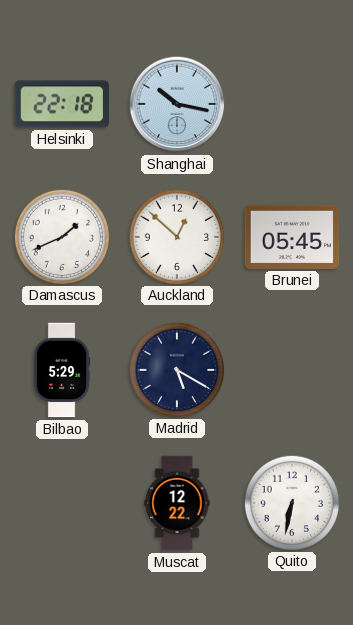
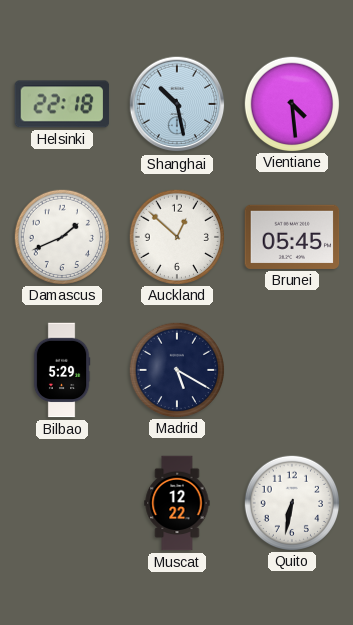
Shanghai: 10:17 -> 10:28
Vientiane: none -> 4:29
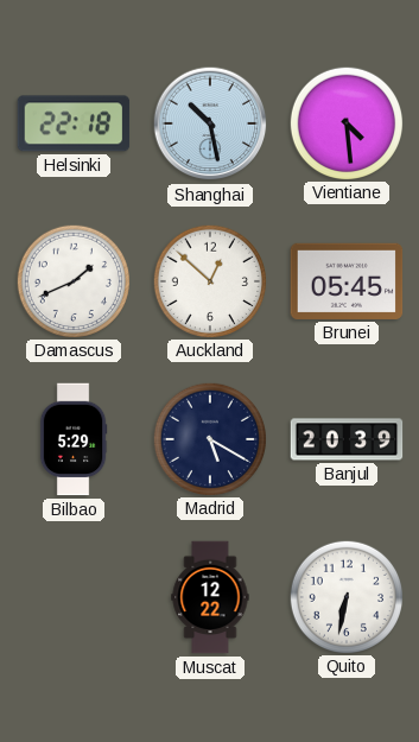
Banjul: none -> 20:39
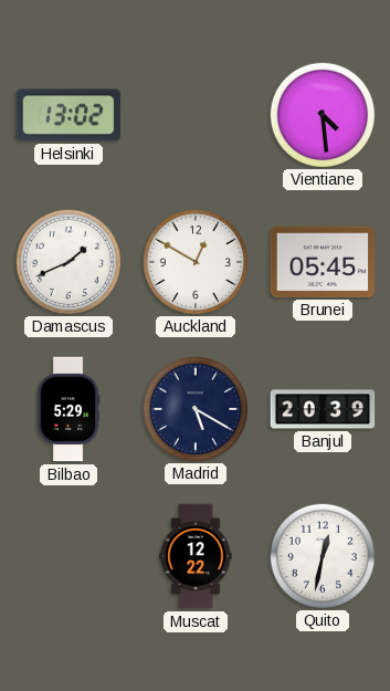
Helsinki: 22:18 -> 13:02
Shanghai: 10:28 -> none
Auckland: 12:52 -> 12:50
Quito: 6:32 -> 12:32
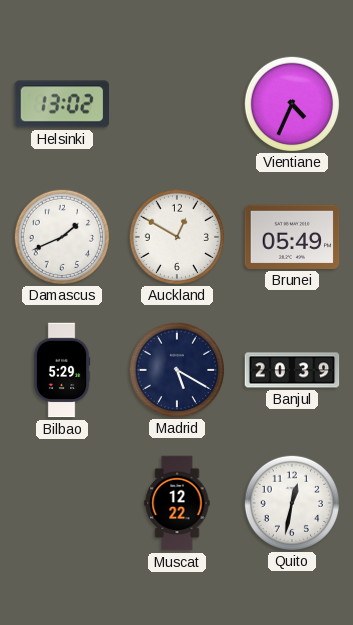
Vientiane: 4:29 -> 4:34
Brunei: 05:45 -> 05:49
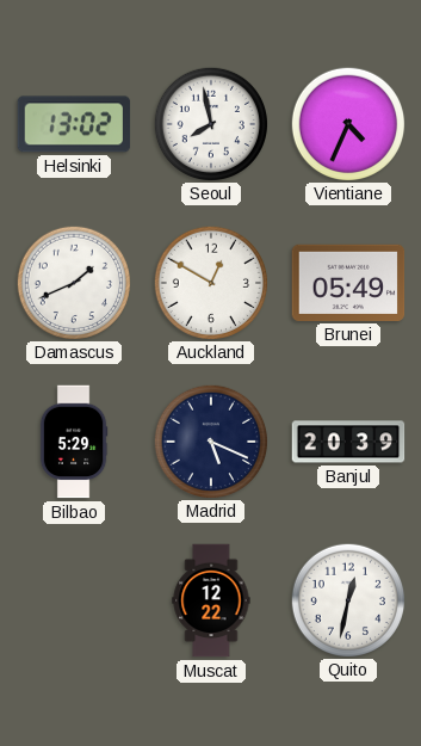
Seoul: none -> 7:58
Madrid: 5:20 -> 5:19
